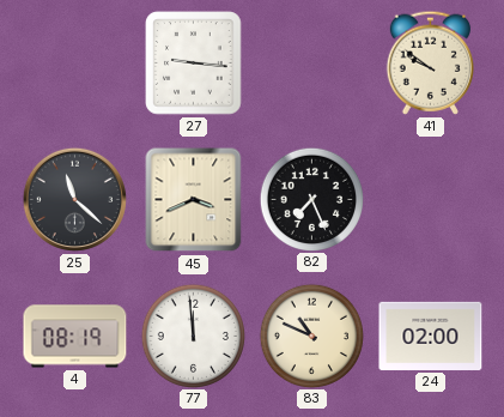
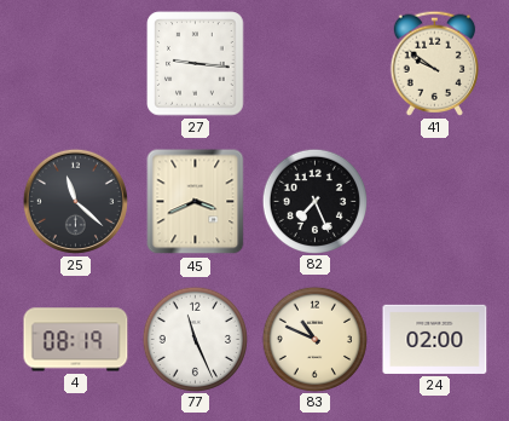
77: 11:59 -> 11:26
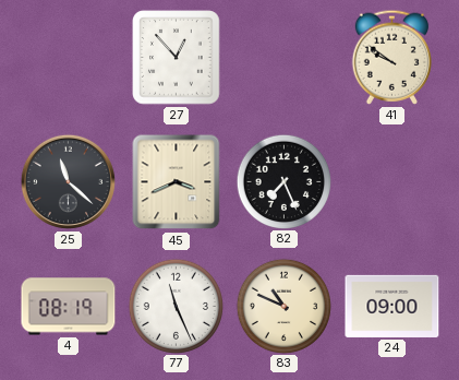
27: 9:16 -> 12:53
24: 02:00 -> 09:00
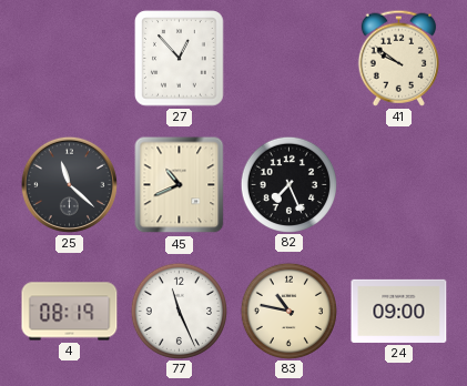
45: 3:41 -> 10:41
83: 10:49 -> 10:47
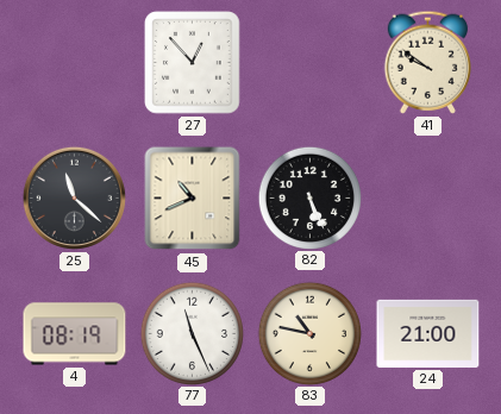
82: 7:26 -> 5:26
24: 09:00 -> 21:00
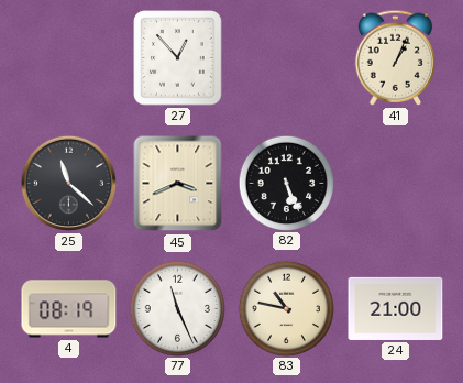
41: 9:51 -> 1:04
45: 10:41 -> 3:41
